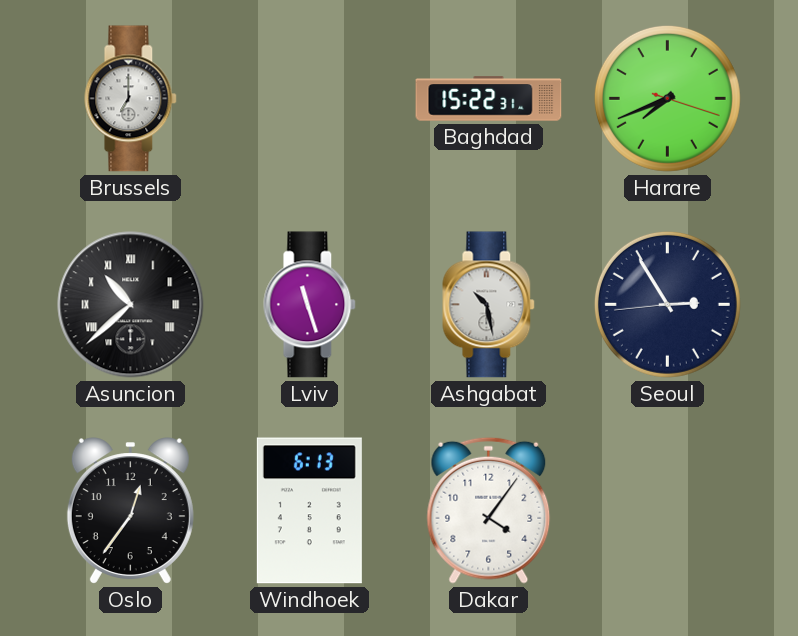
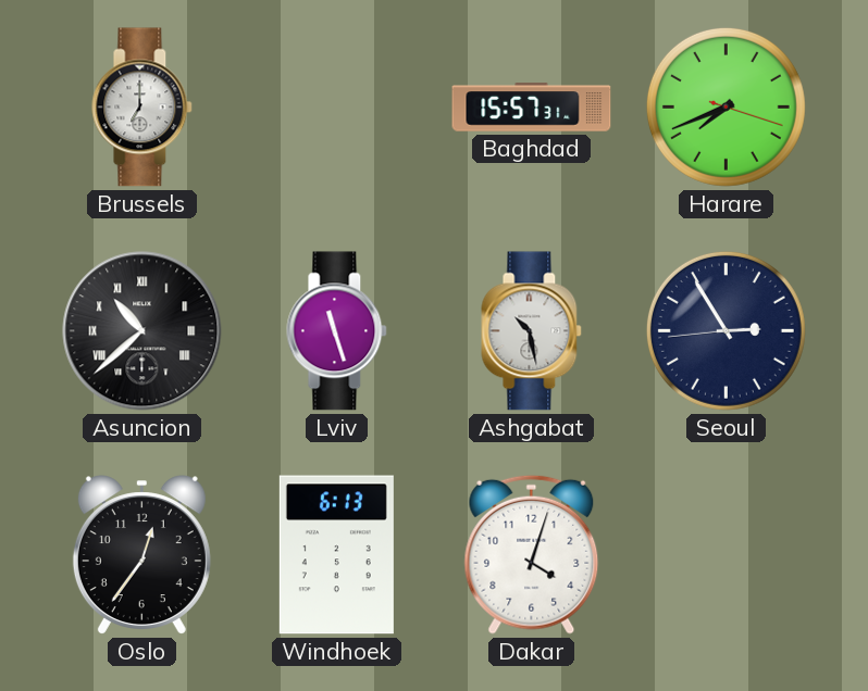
Baghdad: 15:22 -> 15:57
Dakar: 4:06 -> 4:03
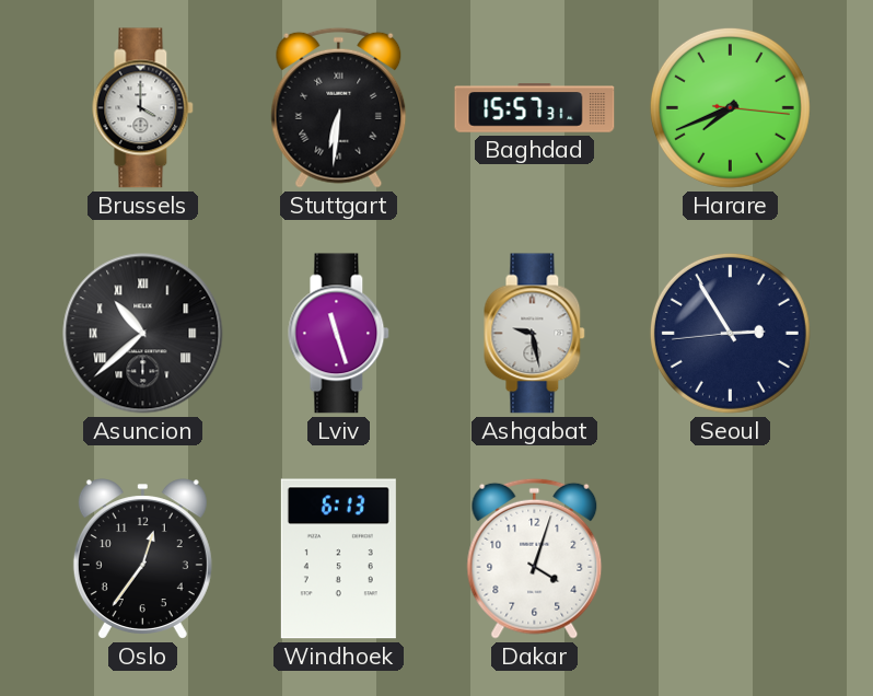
Brussels: 7:00 -> 4:00
Stuttgart: none -> 6:31
Harare: 7:41:18 -> 7:41:16
Ashgabat: 10:28 -> 9:28
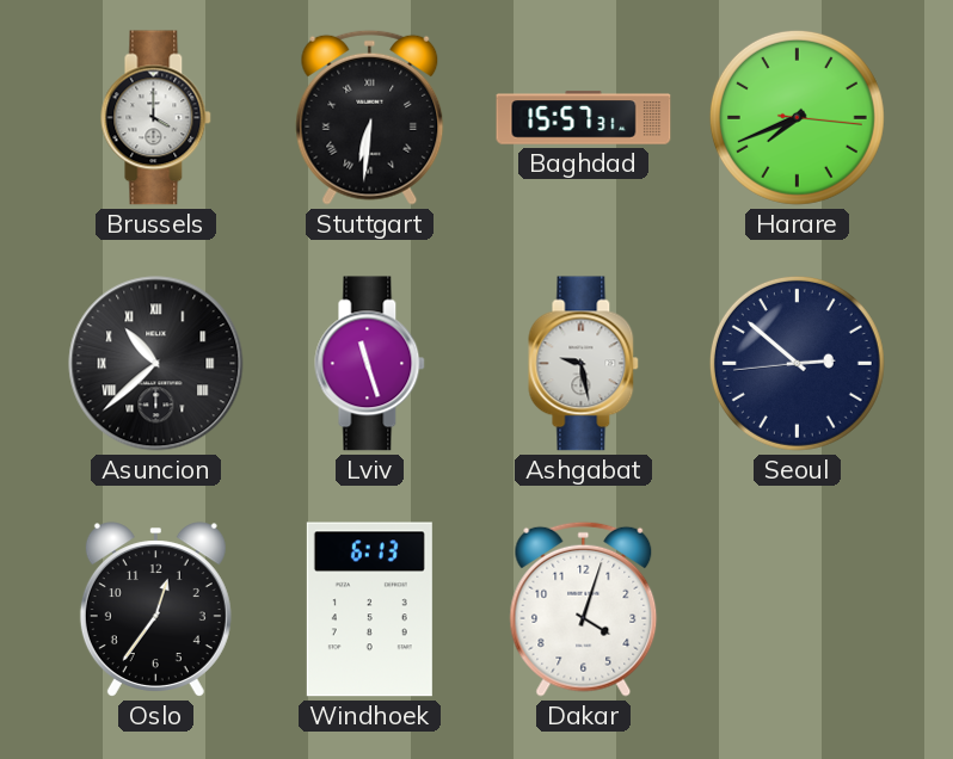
Seoul: 2:54 -> 2:51
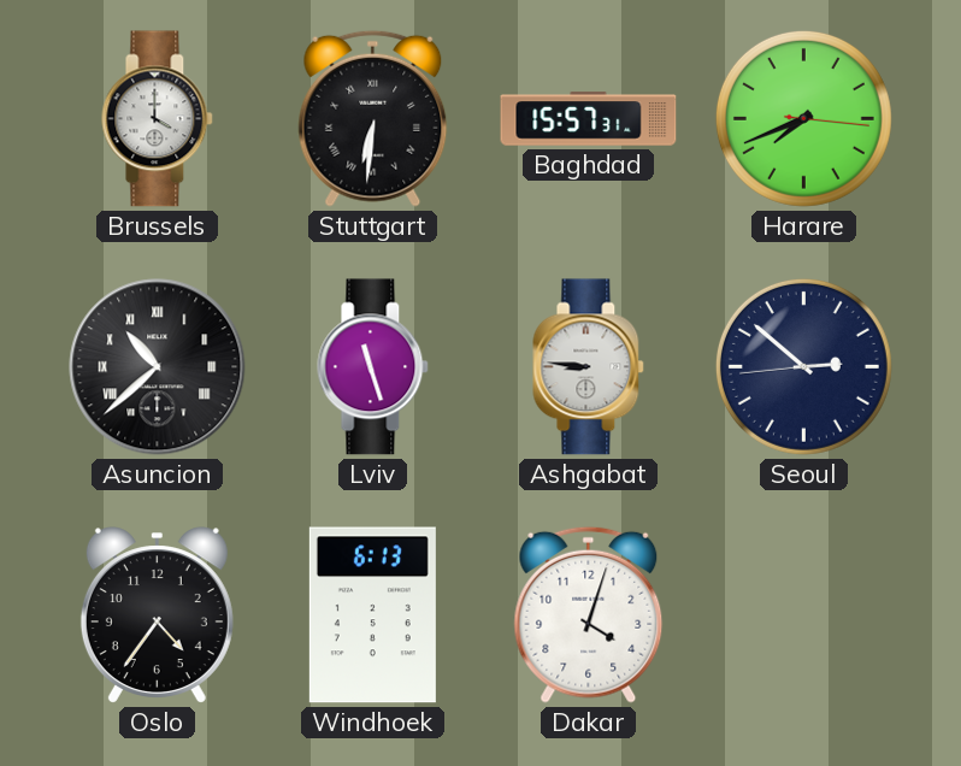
Ashgabat: 9:28 -> 8:46
Oslo: 12:36 -> 4:36
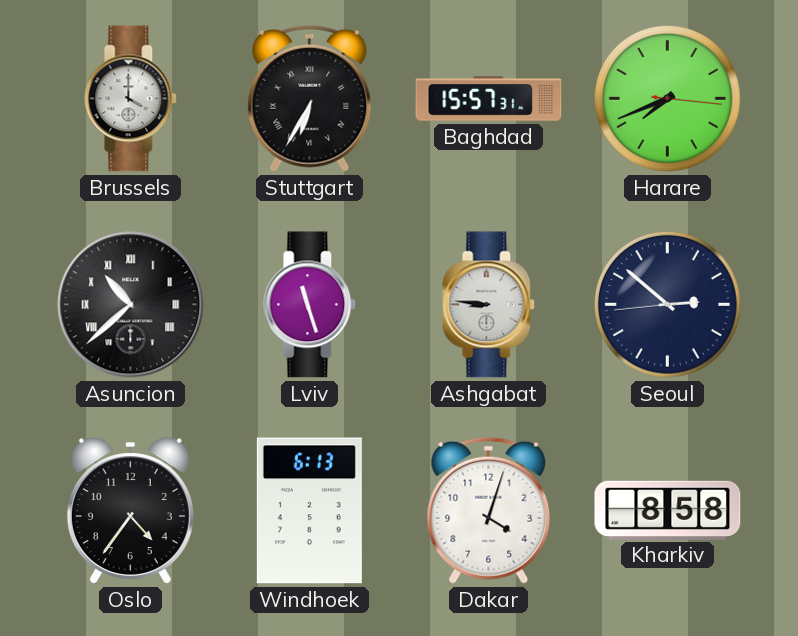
Stuttgart: 6:31 -> 6:35
Kharkiv: none -> 8:58
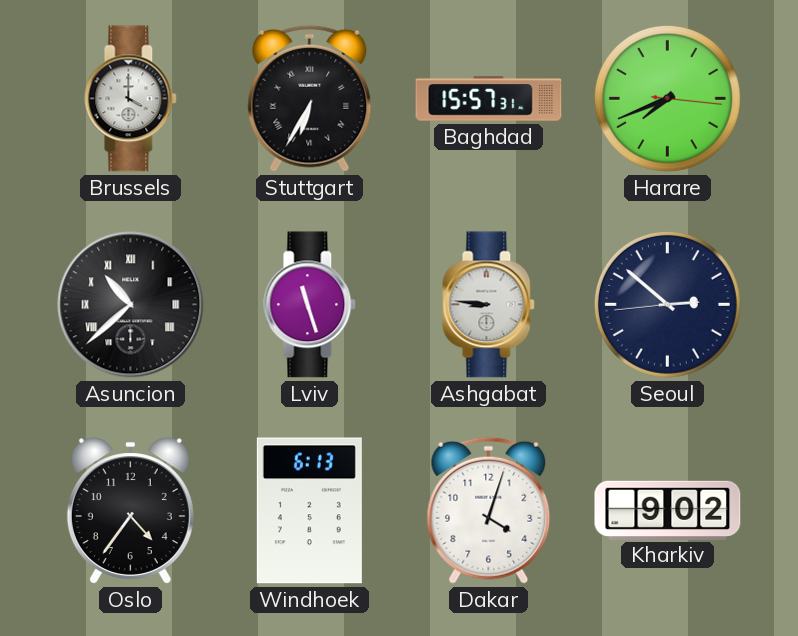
Kharkiv: 8:58 -> 9:02
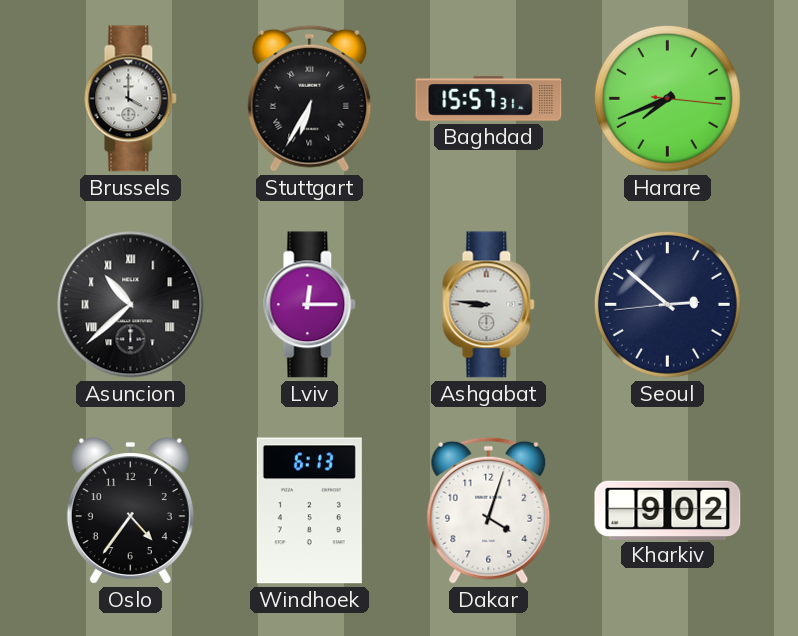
Lviv: 11:27 -> 12:15
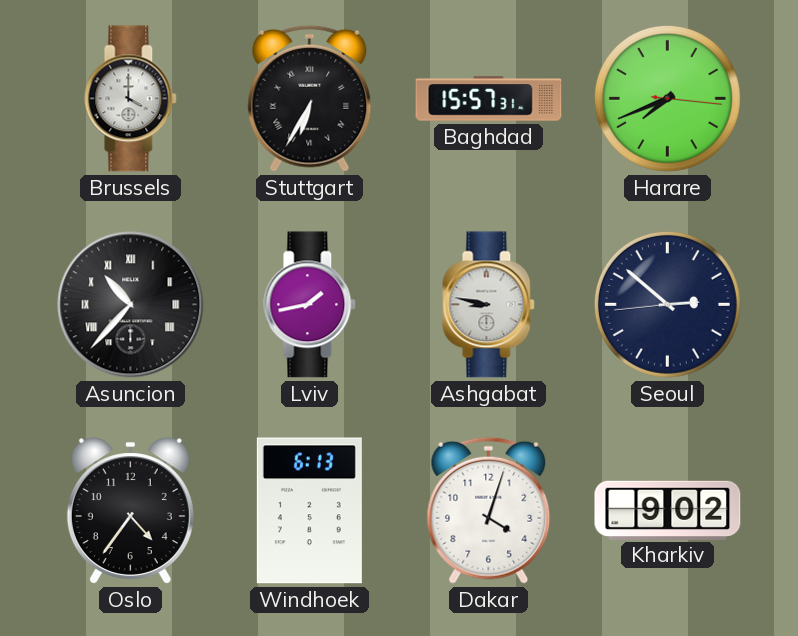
Asuncion: 10:38 -> 10:37
Lviv: 12:15 -> 1:43
Ashgabat: 8:46 -> 8:47
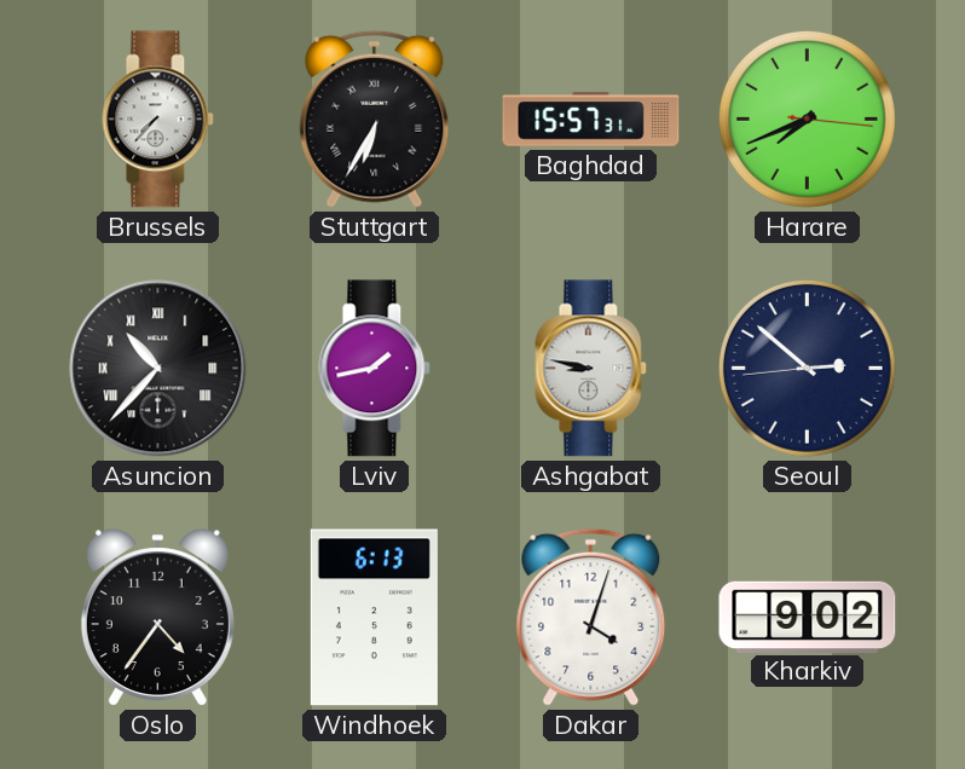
Brussels: 4:00 -> 7:37
